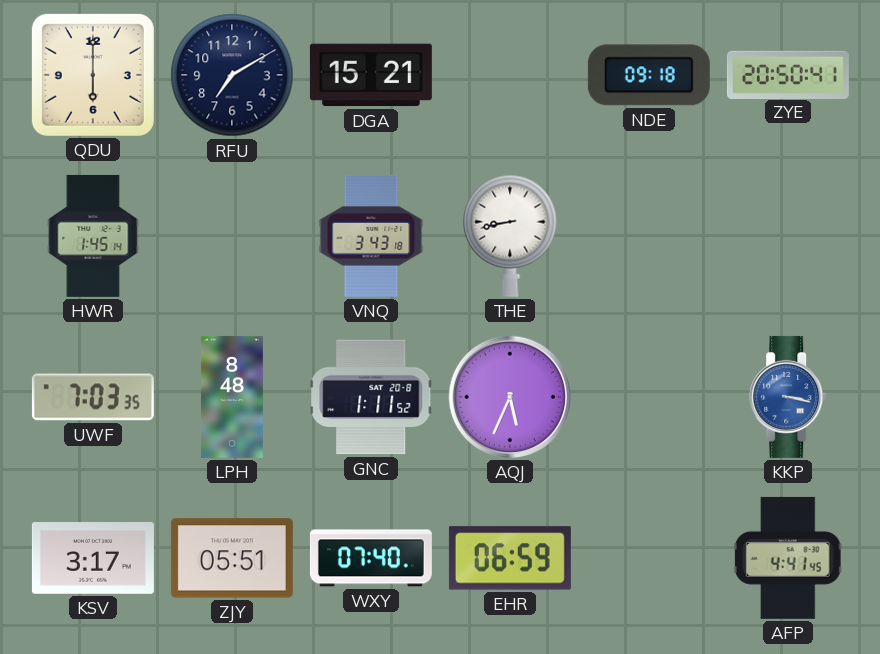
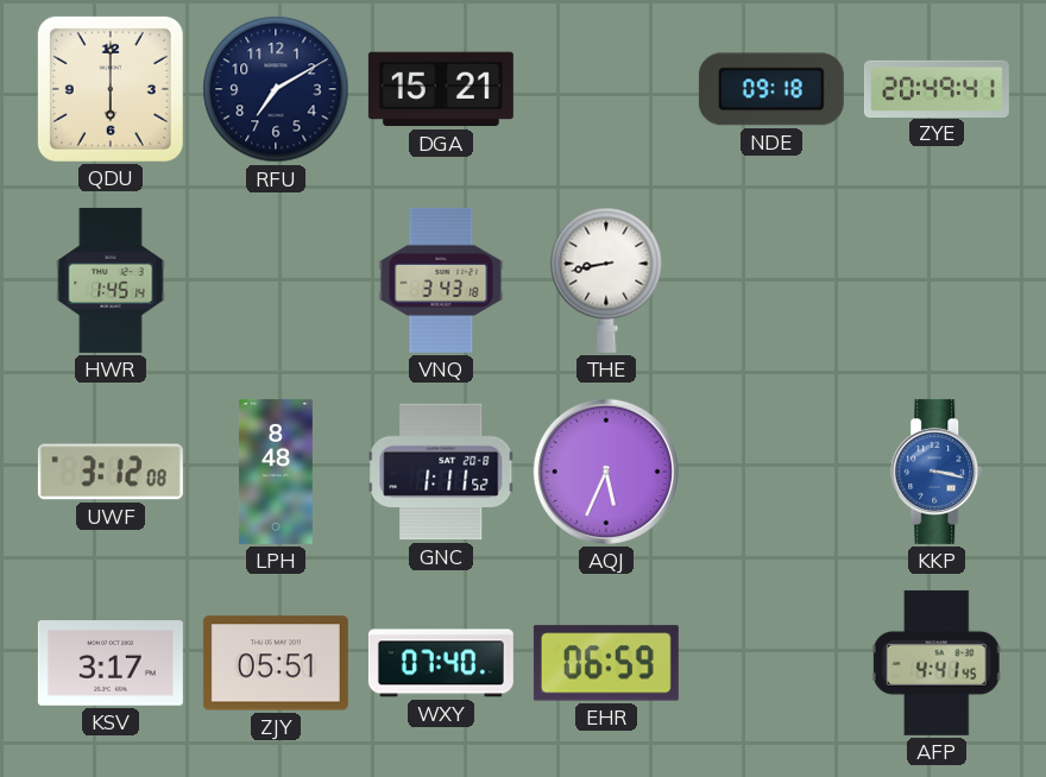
ZYE: 20:50 -> 20:49
UWF: 7:03 -> 3:12
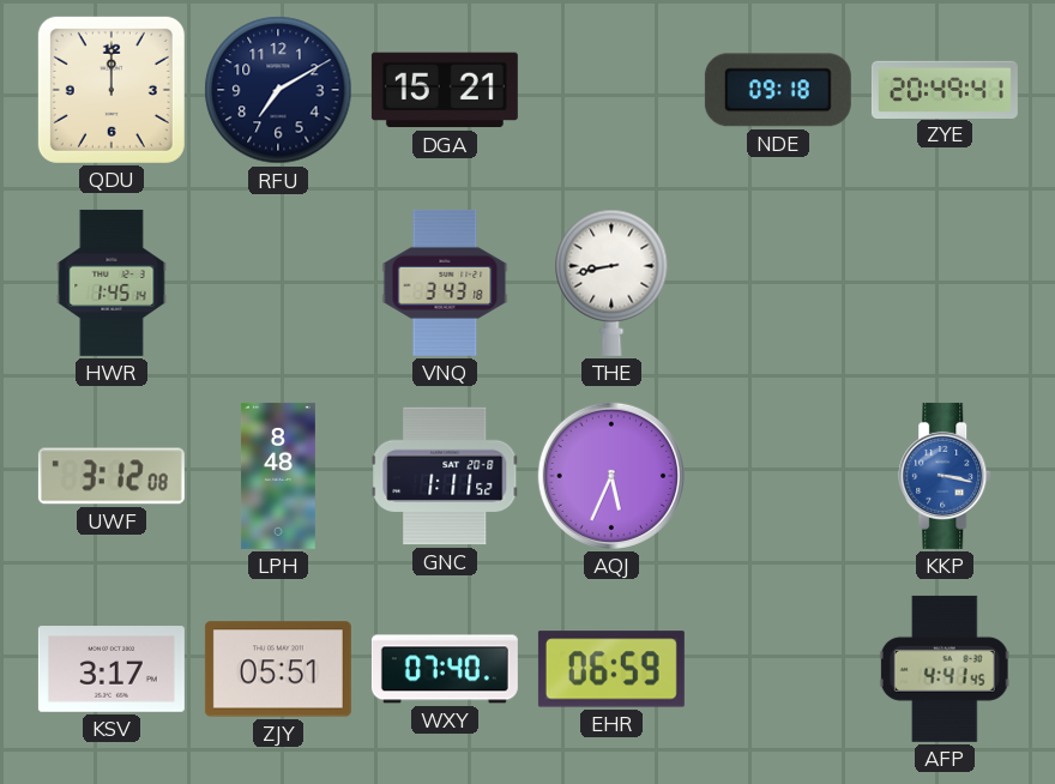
QDU: 6:00 -> 12:00
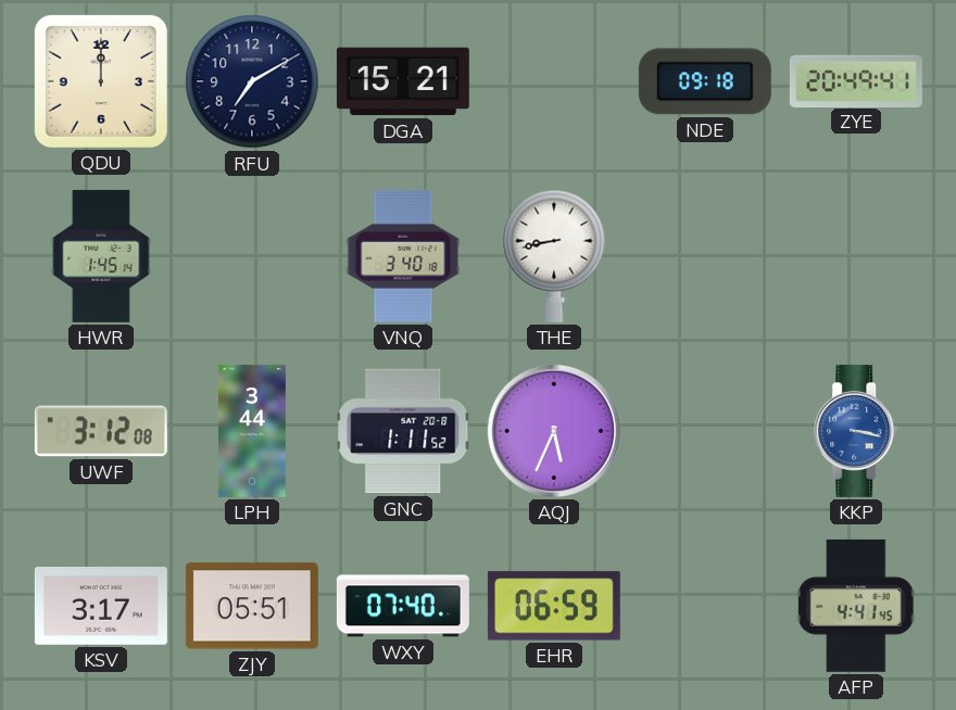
VNQ: 3:43 -> 3:40
LPH: 8:48 -> 3:44
